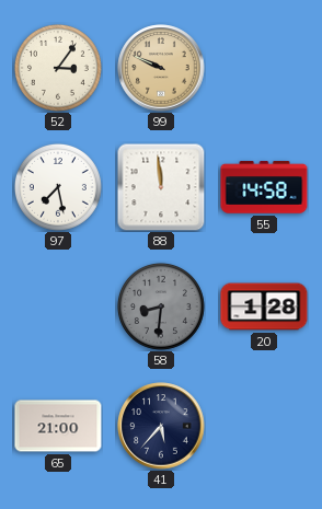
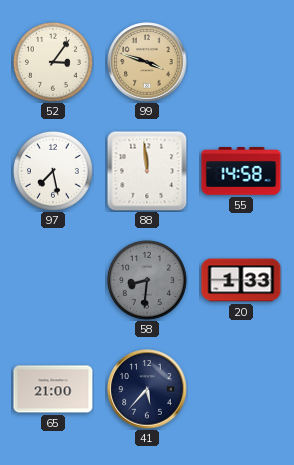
99: 9:49 -> 3:48
20: 1:28 -> 1:33
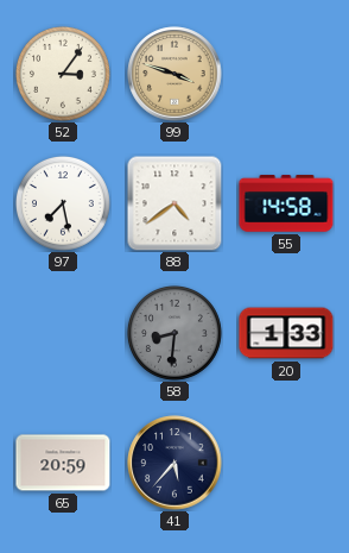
88: 11:59 -> 4:39
65: 21:00 -> 20:59
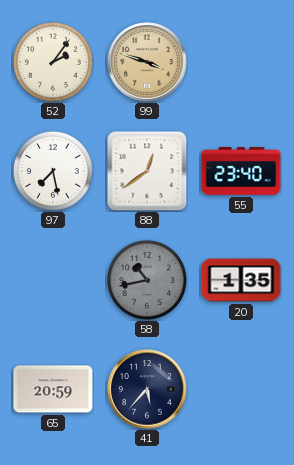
52: 3:06 -> 2:06
88: 4:39 -> 12:39
55: 14:58 -> 23:40
58: 8:31 -> 10:43
20: 1:33 -> 1:35
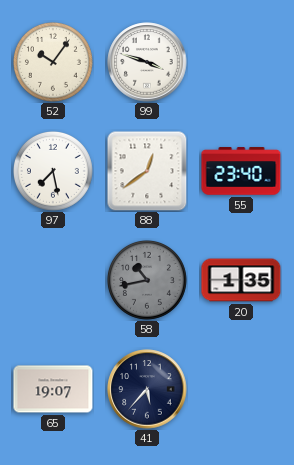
52: 2:06 -> 10:06
99 dial: champagne -> white
65: 20:59 -> 19:07
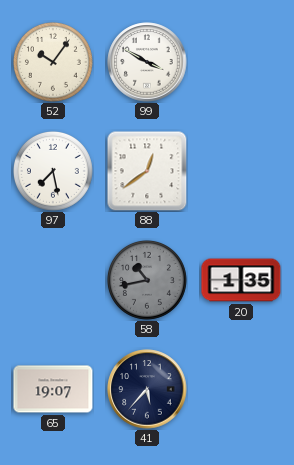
99: 3:48 -> 3:50
55: 23:40 -> none
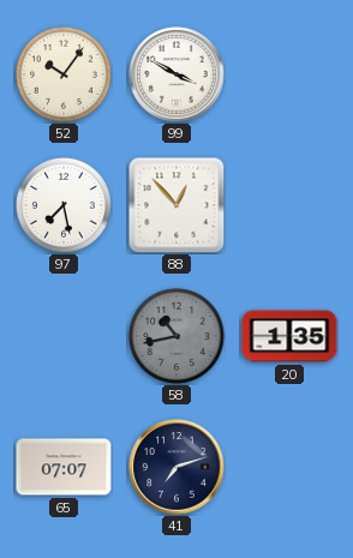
88: 12:39 -> 12:53
65: 19:07 -> 07:07
41: 5:37 -> 7:12
